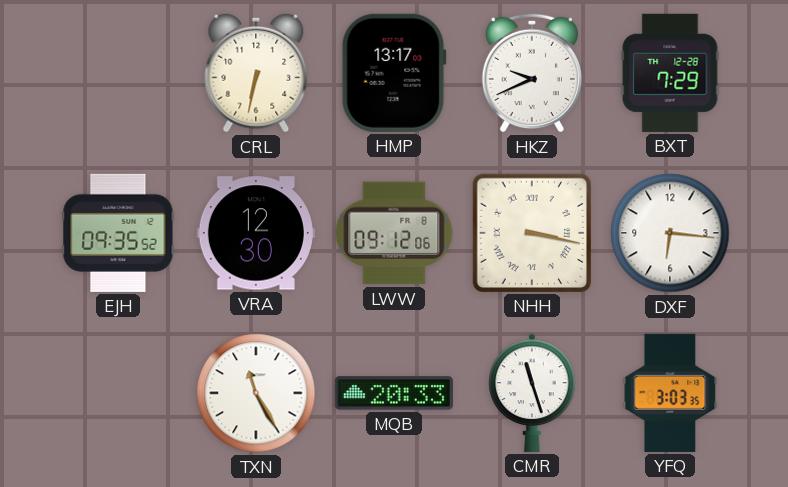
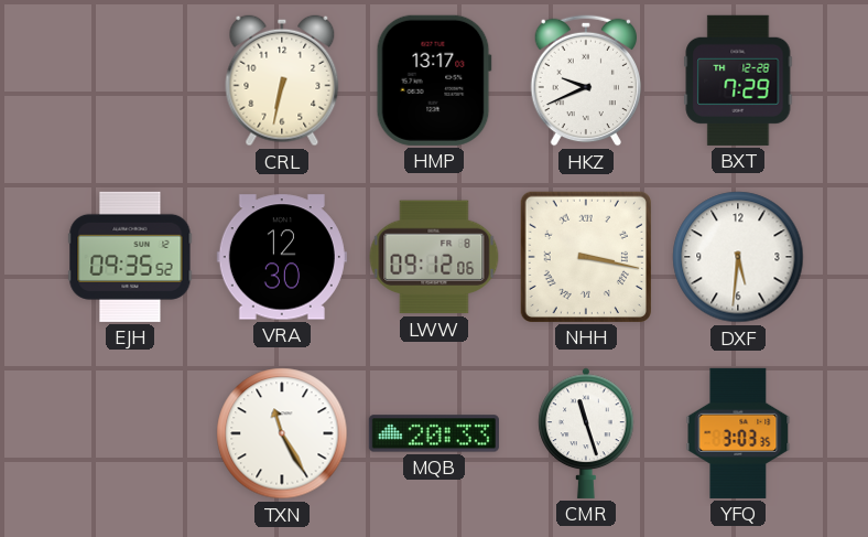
DXF: 6:16 -> 5:31
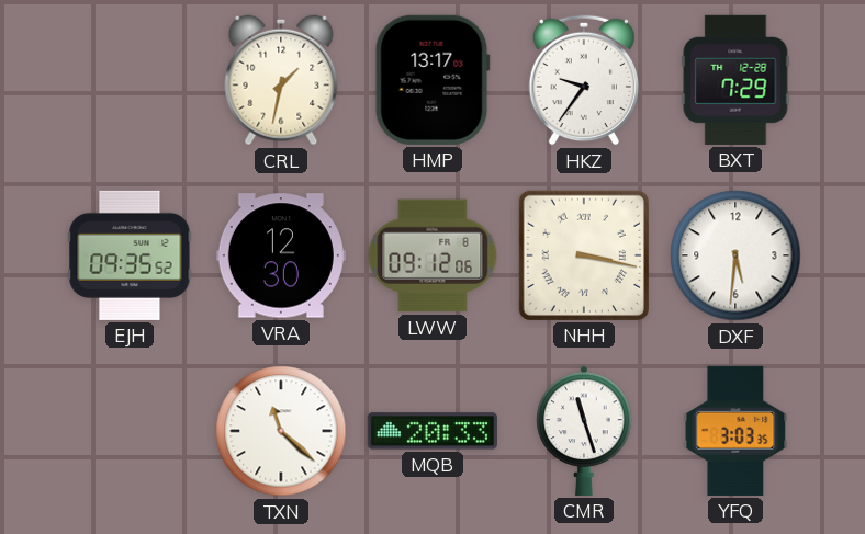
CRL: 6:32 -> 1:32
HKZ: 9:41 -> 9:36
TXN: 11:25 -> 11:22
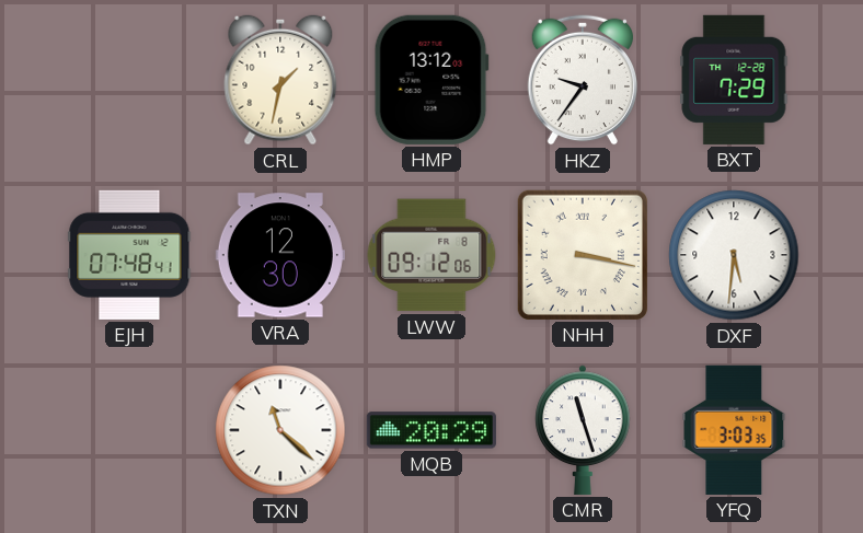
HMP: 13:17 -> 13:12
EJH: 09:35 -> 07:48
MQB: 20:33 -> 20:29
